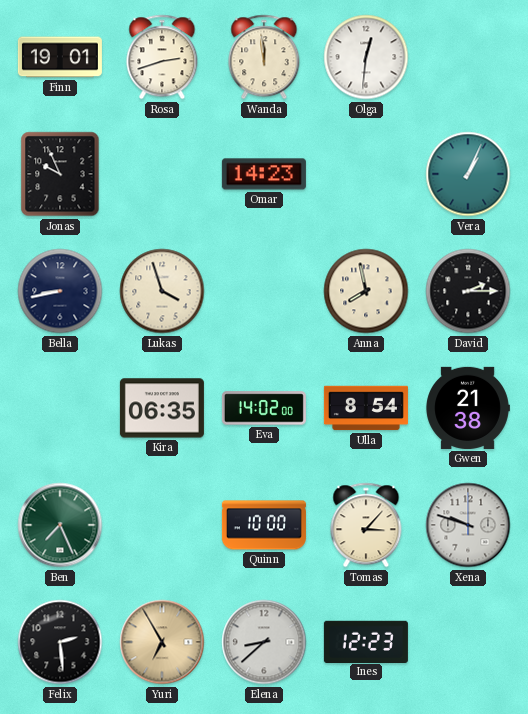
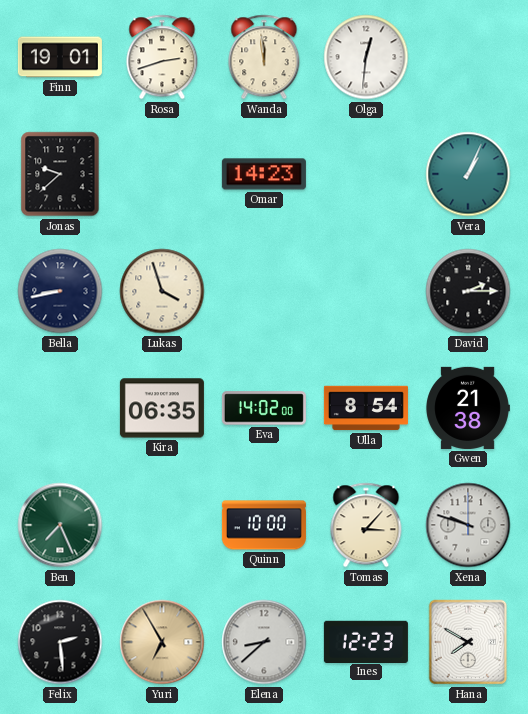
Jonas: 9:56 -> 9:38
Anna: 7:58 -> none
Hana: none -> 7:50
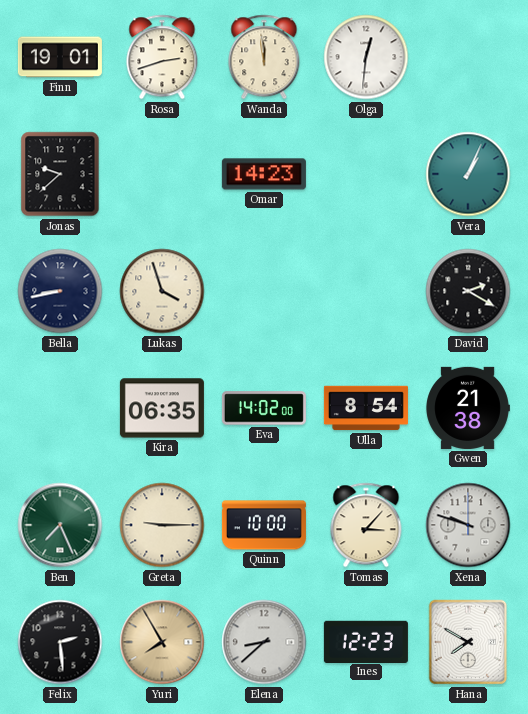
David: 2:15 -> 2:20
Greta: none -> 9:15
Yuri: 6:55 -> 7:55
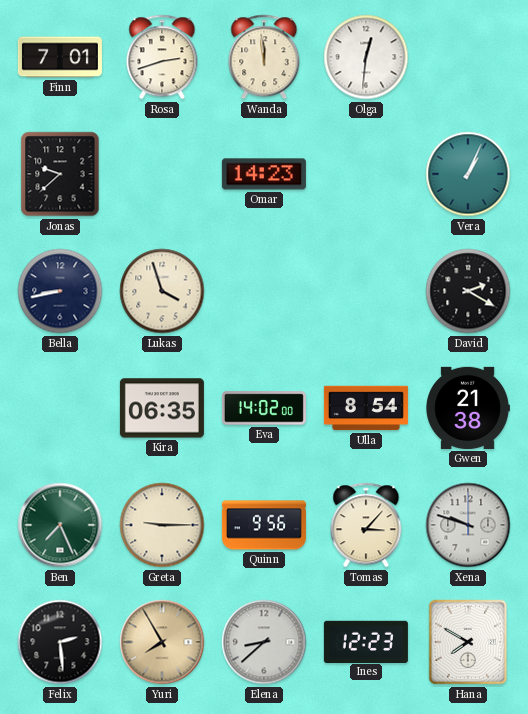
Finn: 19:01 -> 7:01
Quinn: 10:00 -> 9:56
